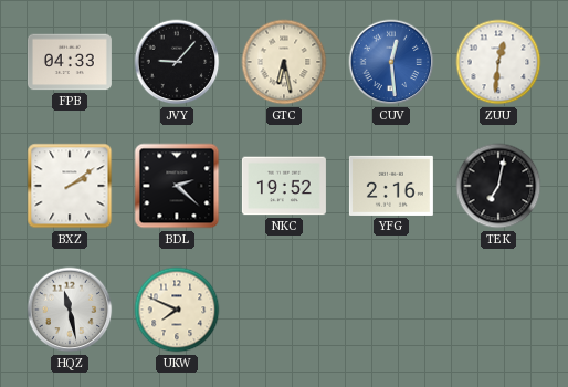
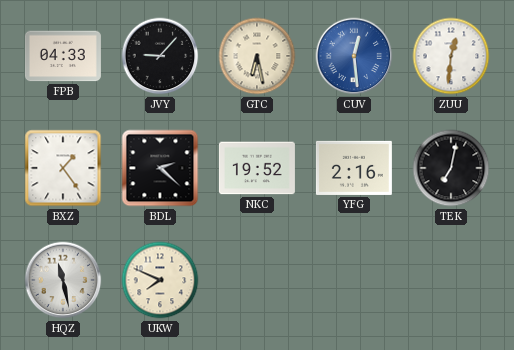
BXZ: 2:09 -> 1:24
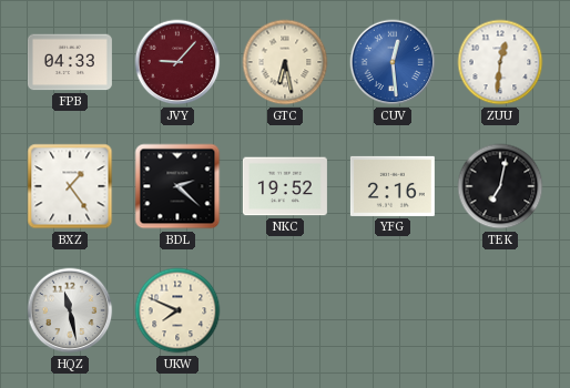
JVY dial: black -> burgundy
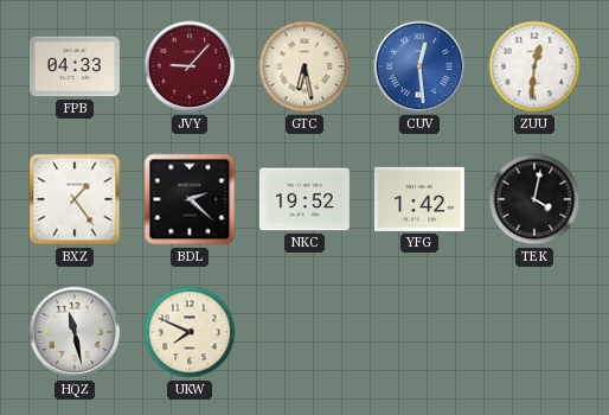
YFG: 2:16 -> 1:42
TEK: 7:02 -> 4:02
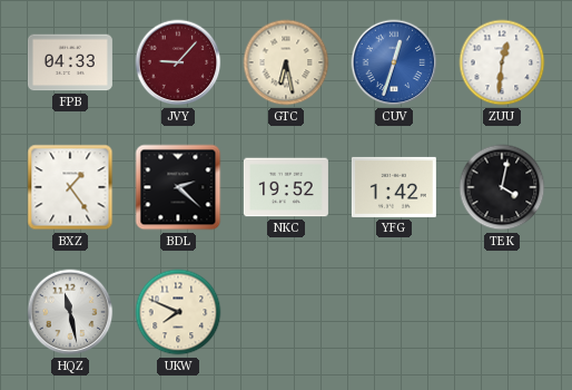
CUV: 12:29 -> 12:33
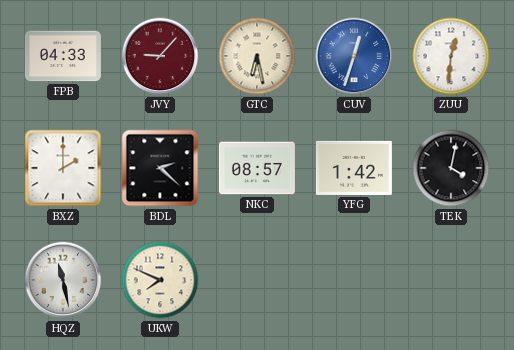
BXZ: 1:24 -> 2:00
NKC: 19:52 -> 08:57
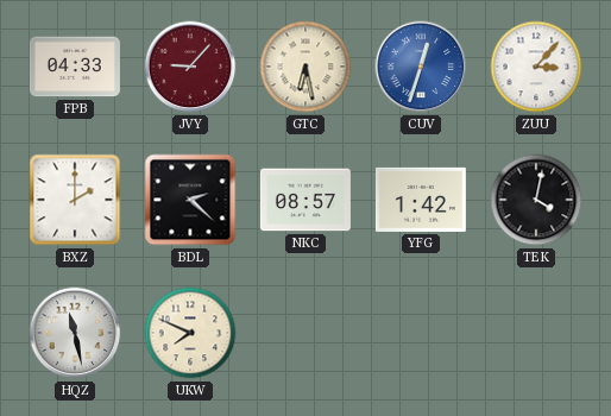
ZUU: 12:31 -> 3:07
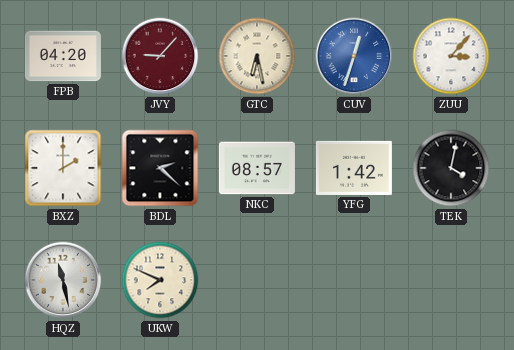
FPB: 04:33 -> 04:20
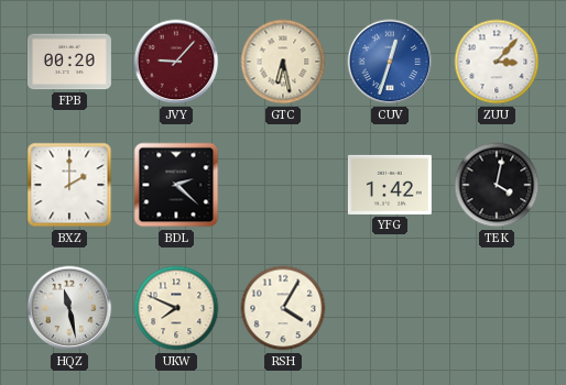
FPB: 04:20 -> 00:20
NKC: 08:57 -> none
RSH: none -> 4:05
